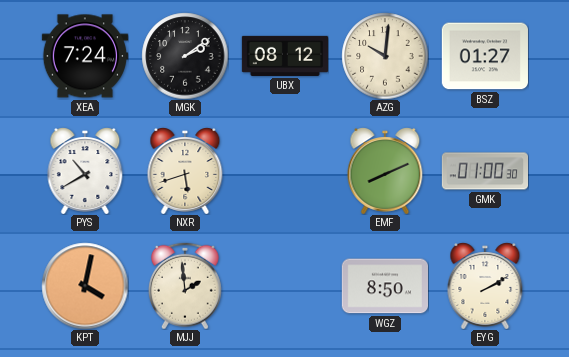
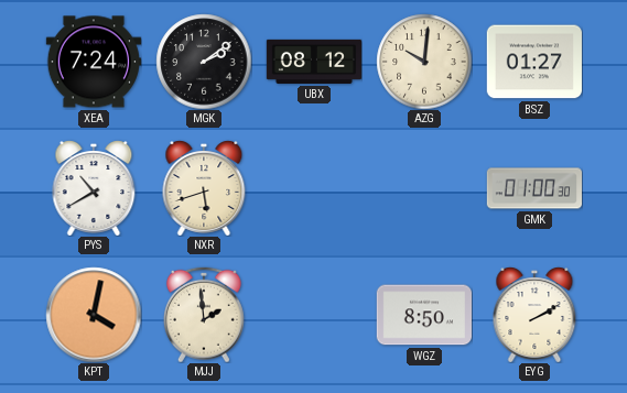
EMF: 8:11 -> none
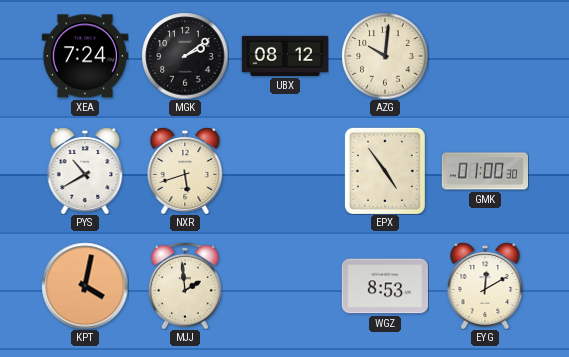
BSZ: 01:27 -> none
EPX: none -> 4:54
WGZ: 8:50 -> 8:53
EYG: 2:10 -> 12:10
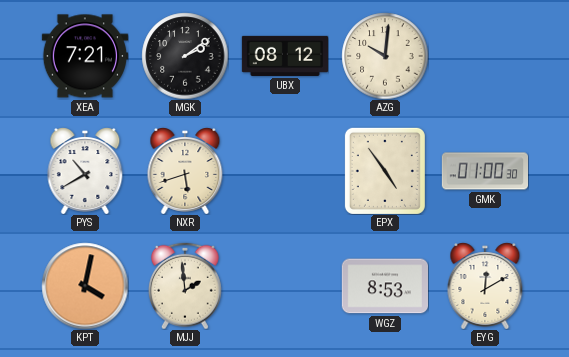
XEA: 7:24 -> 7:21
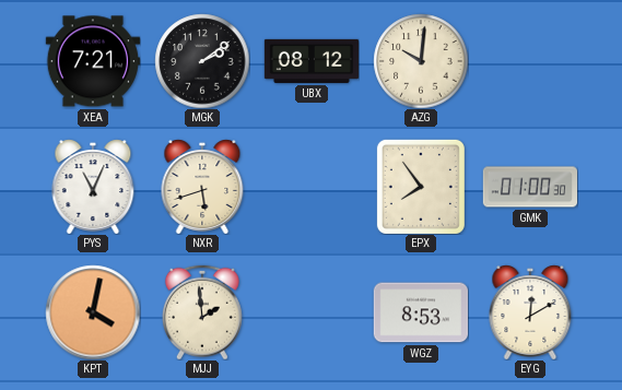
PYS: 10:40 -> 11:04
EPX: 4:54 -> 7:54
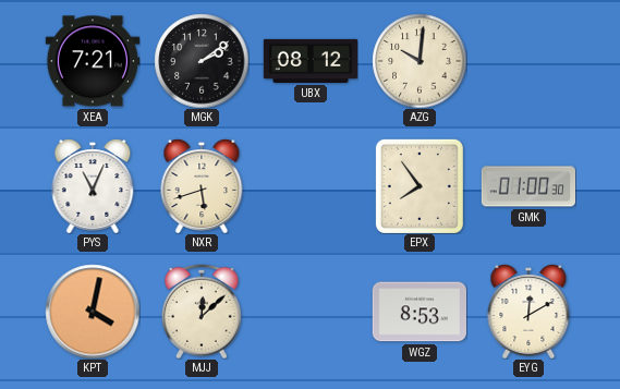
MJJ: 1:59 -> 12:08
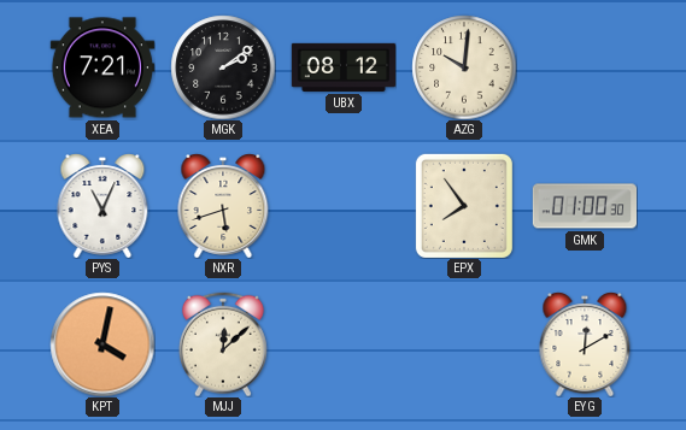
WGZ: 8:53 -> none
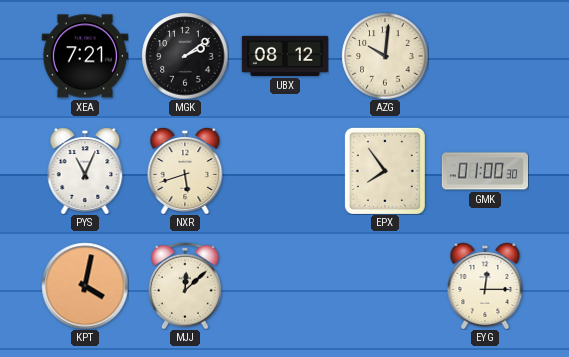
EYG: 12:10 -> 12:15
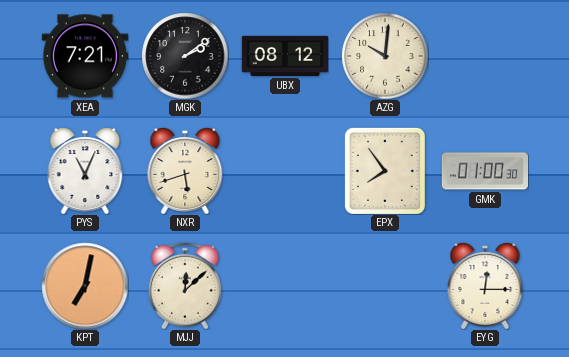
KPT: 4:02 -> 7:02
